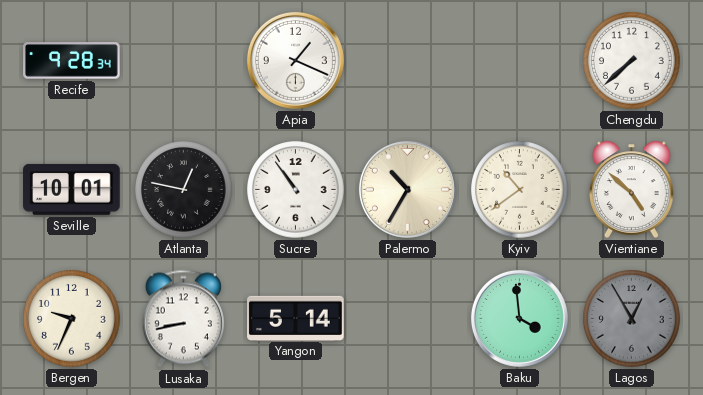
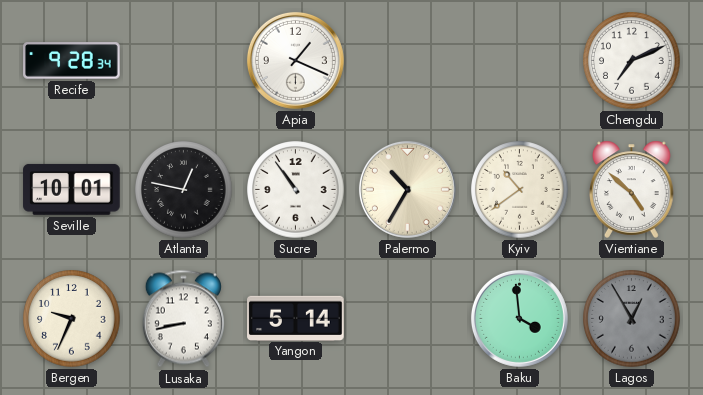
Chengdu: 7:38 -> 7:11
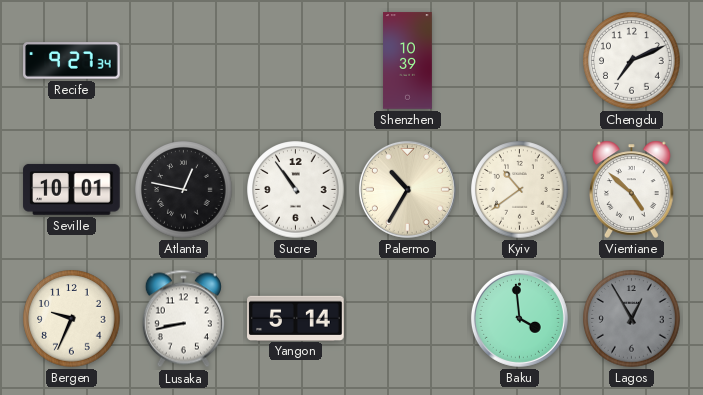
Recife: 9:28 -> 9:27
Apia: 1:19 -> none
Shenzhen: none -> 10:39
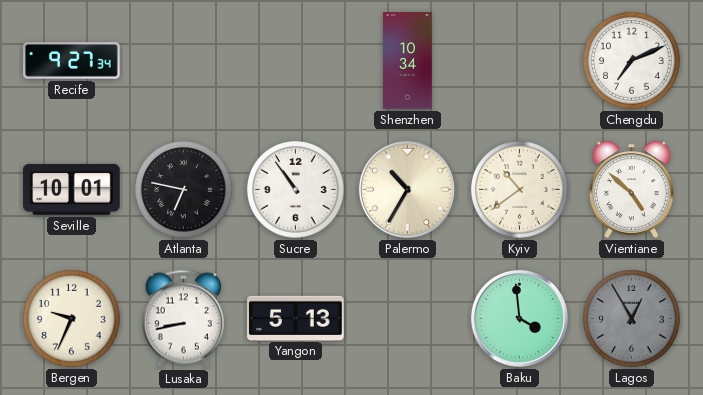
Shenzhen: 10:39 -> 10:34
Atlanta: 12:47 -> 6:47
Yangon: 5:14 -> 5:13
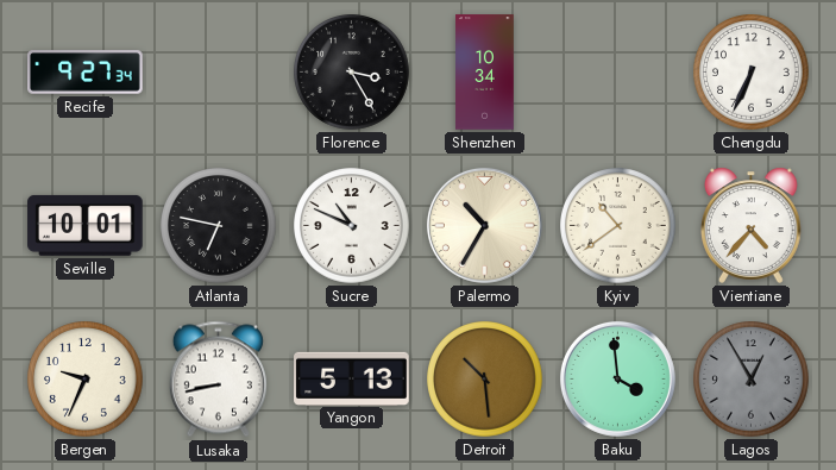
Florence: none -> 3:25
Chengdu: 7:11 -> 6:34
Sucre: 10:54 -> 10:49
Vientiane: 4:52 -> 4:37
Detroit: none -> 10:29
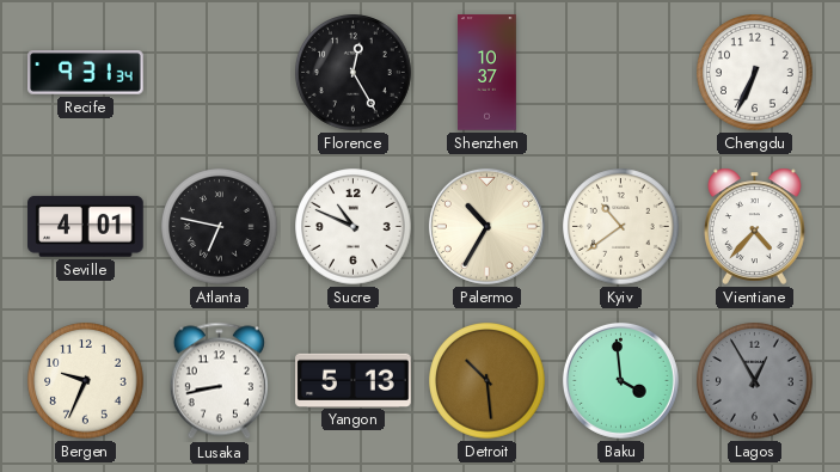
Recife: 9:27 -> 9:31
Florence: 3:25 -> 12:25
Shenzhen: 10:34 -> 10:37
Seville: 10:01 -> 4:01
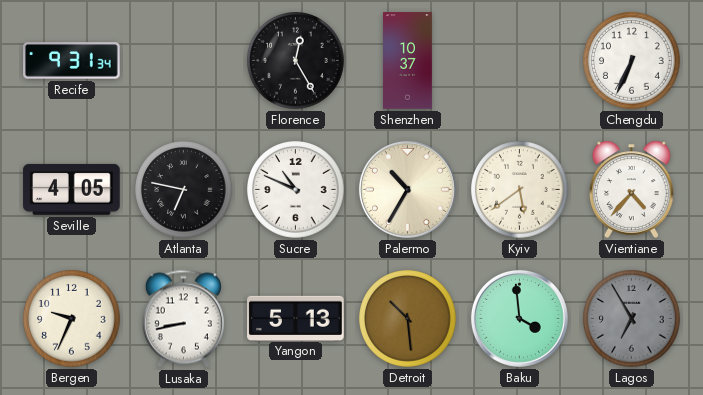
Seville: 4:01 -> 4:05
Kyiv: 10:39 -> 5:39
Lagos: 12:55 -> 6:55
